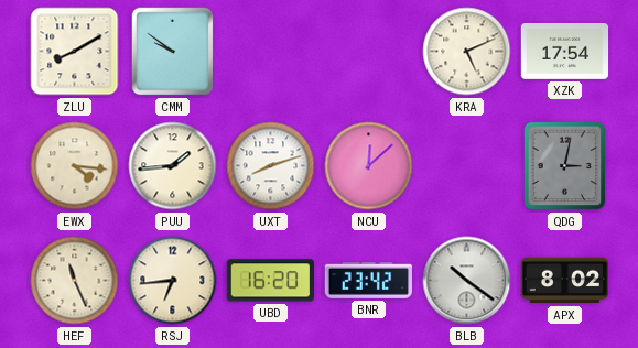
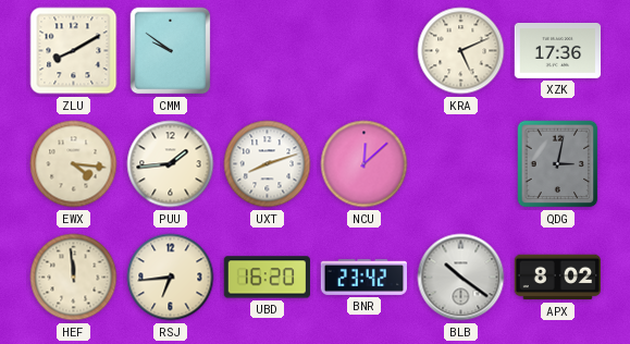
XZK: 17:54 -> 17:36
HEF: 11:26 -> 11:59
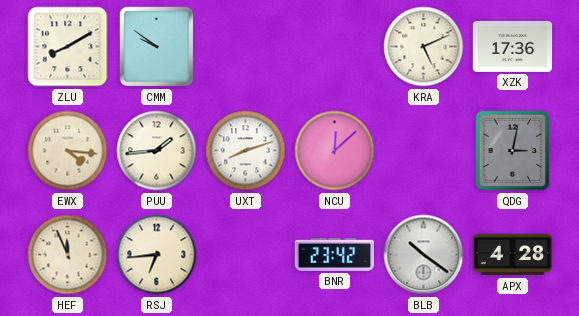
HEF: 11:59 -> 11:56
UBD: 16:20 -> none
APX: 8:02 -> 4:28
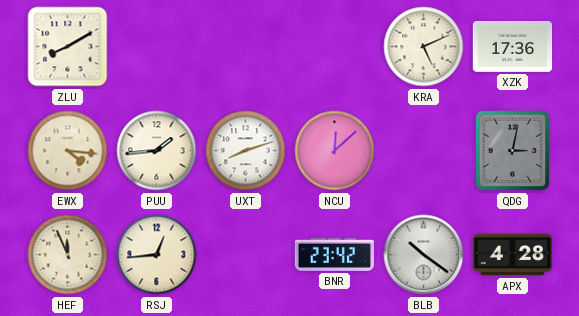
CMM: 9:51 -> none
RSJ: 6:44 -> 12:44
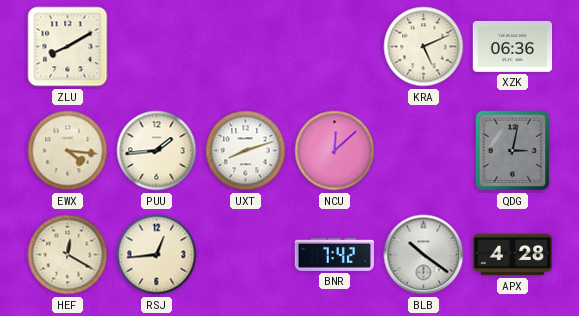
XZK: 17:36 -> 06:36
HEF: 11:56 -> 12:20
BNR: 23:42 -> 7:42
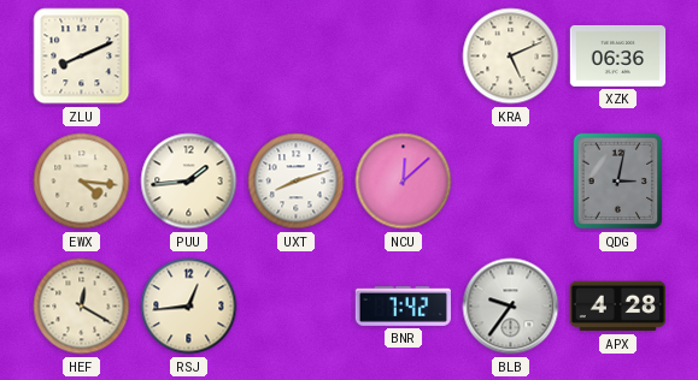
ZLU: 8:10 -> 8:11
BLB: 10:21 -> 9:36
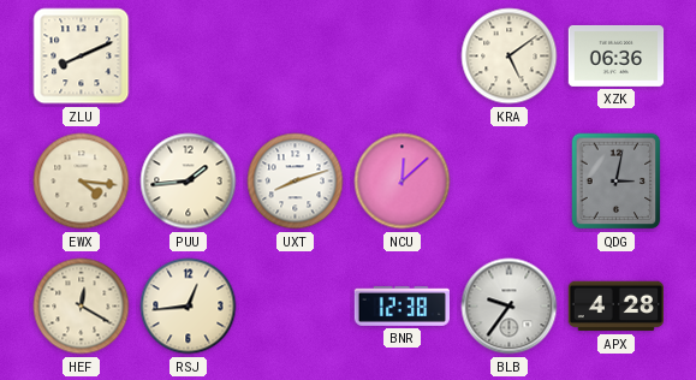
KRA: 5:11 -> 5:09
BNR: 7:42 -> 12:38
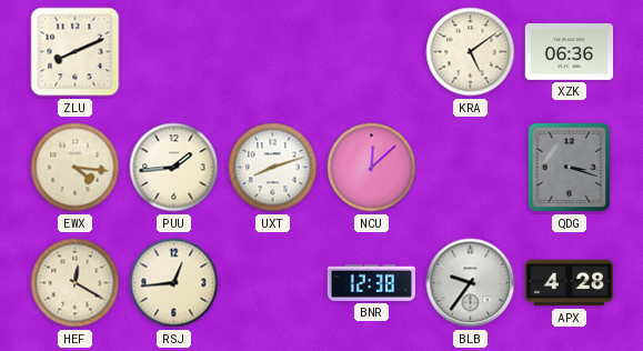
QDG: 3:02 -> 3:18
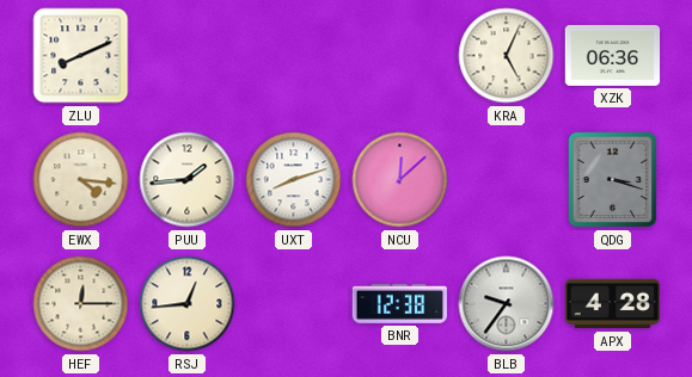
KRA: 5:09 -> 5:04
HEF: 12:20 -> 12:15
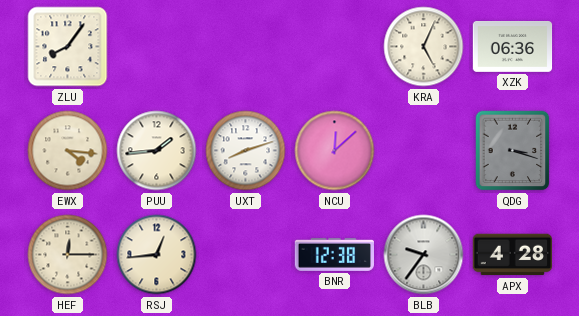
ZLU: 8:11 -> 8:06
